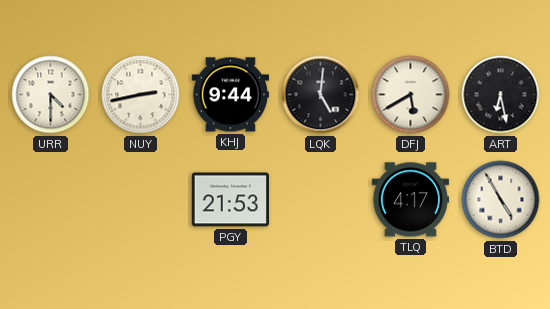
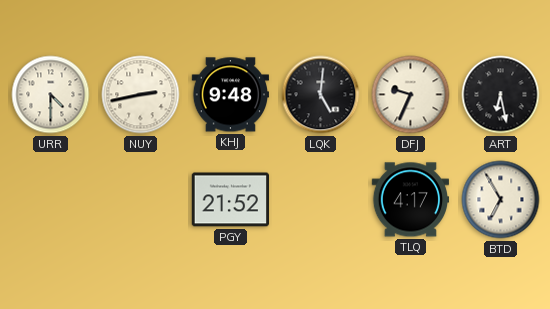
KHJ: 9:44 -> 9:48
DFJ: 5:40 -> 9:34
PGY: 21:53 -> 21:52
BTD: 4:55 -> 6:55
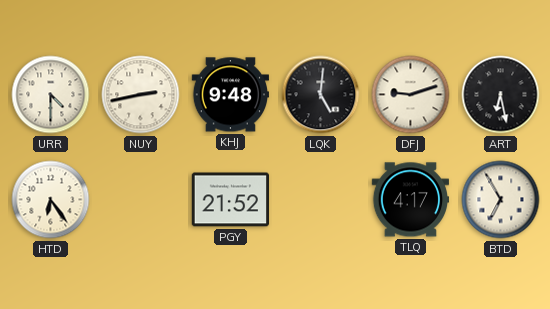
DFJ: 9:34 -> 9:12
HTD: none -> 6:24
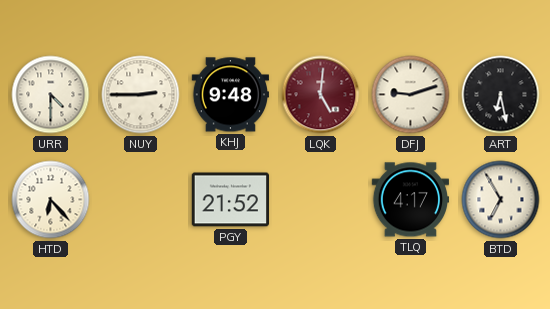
NUY: 2:43 -> 2:45
LQK dial: black -> burgundy
HTD: 6:24 -> 6:23
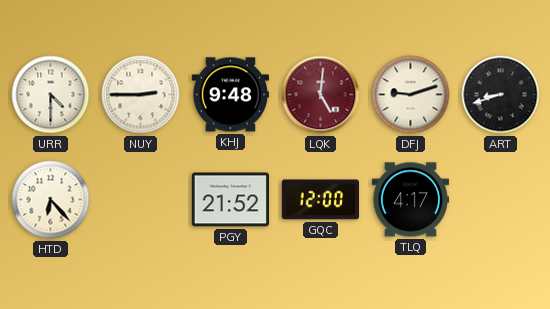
ART: 6:28 -> 8:42
GQC: none -> 12:00
BTD: 6:55 -> none
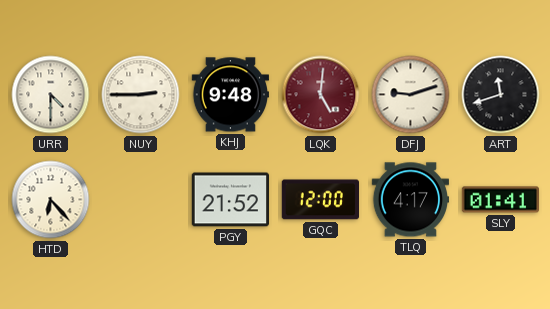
ART: 8:42 -> 11:42
SLY: none -> 01:41
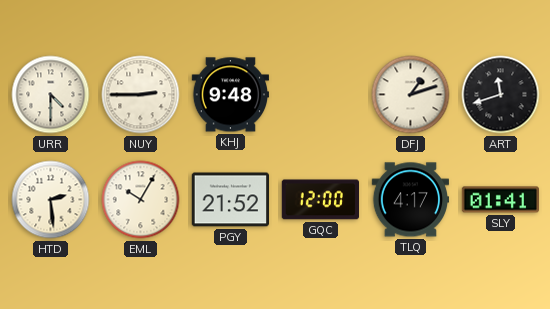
LQK: 5:01 -> none
DFJ: 9:12 -> 1:12
HTD: 6:23 -> 2:29
EML: none -> 10:05
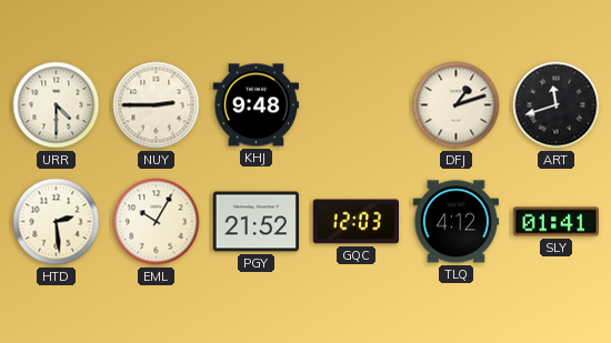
GQC: 12:00 -> 12:03
TLQ: 4:17 -> 4:12
